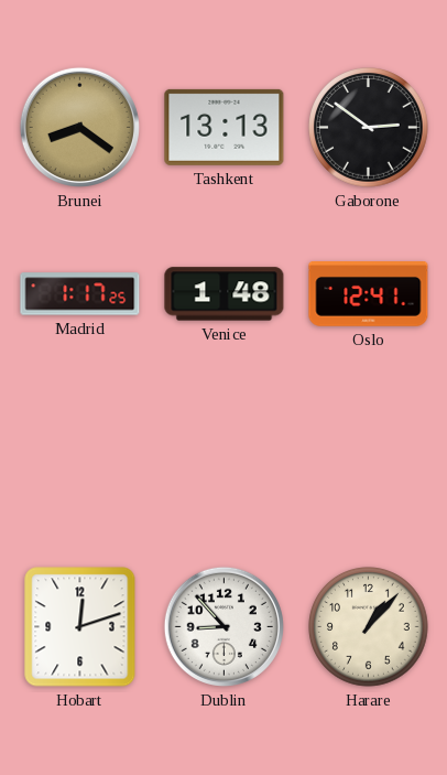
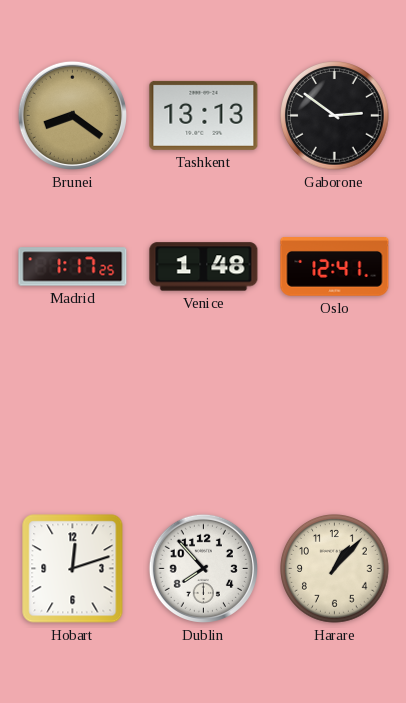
Dublin: 8:53 -> 7:53
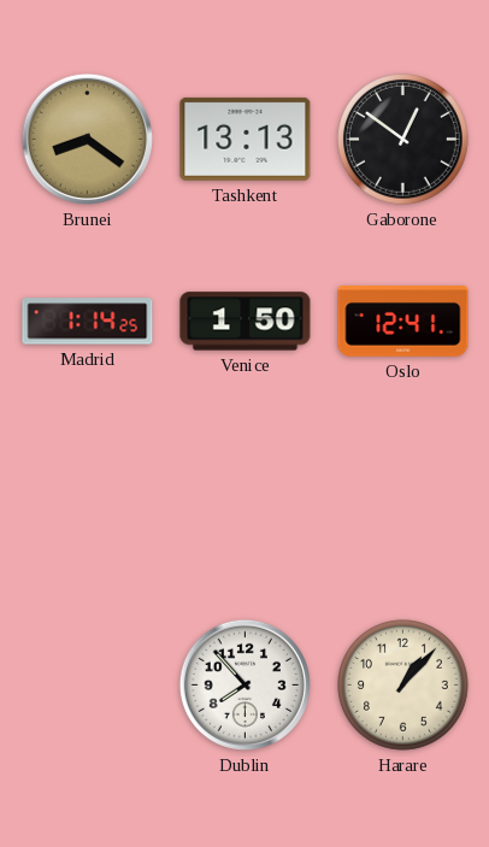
Gaborone: 2:51 -> 12:51
Madrid: 1:17 -> 1:14
Venice: 1:48 -> 1:50
Hobart: 12:12 -> none
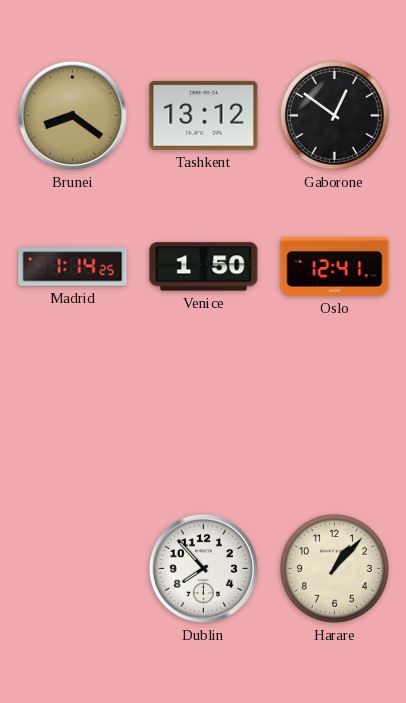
Tashkent: 13:13 -> 13:12
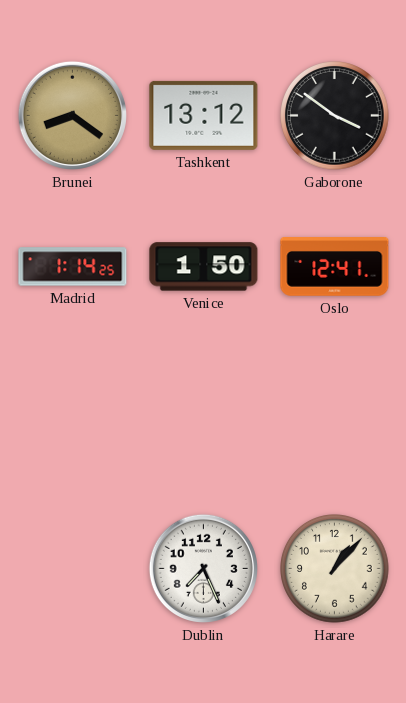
Gaborone: 12:51 -> 3:51
Dublin: 7:53 -> 7:26
